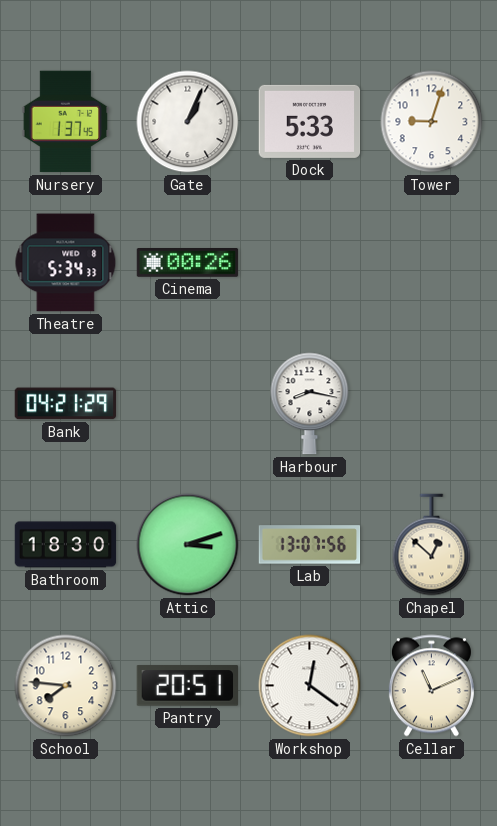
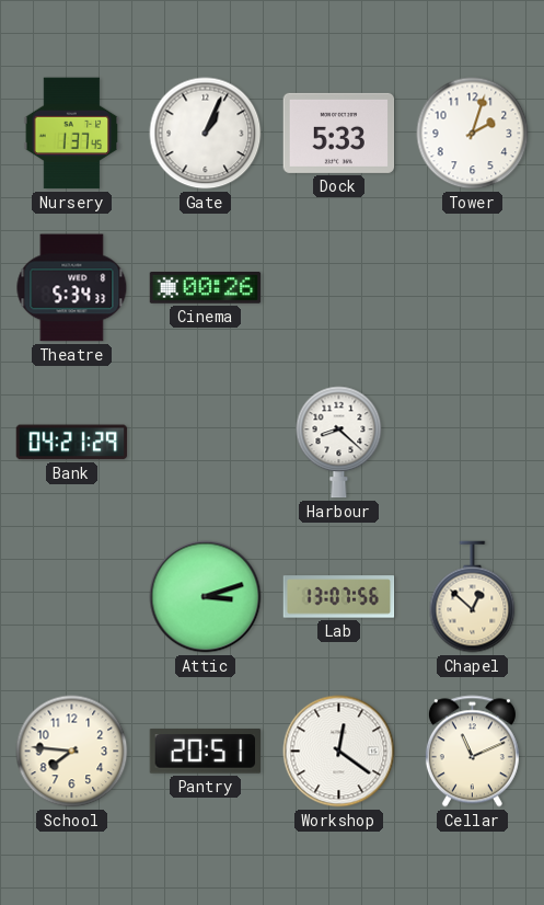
Tower: 9:03 -> 2:03
Harbour: 8:17 -> 8:22
Bathroom: 18:30 -> none
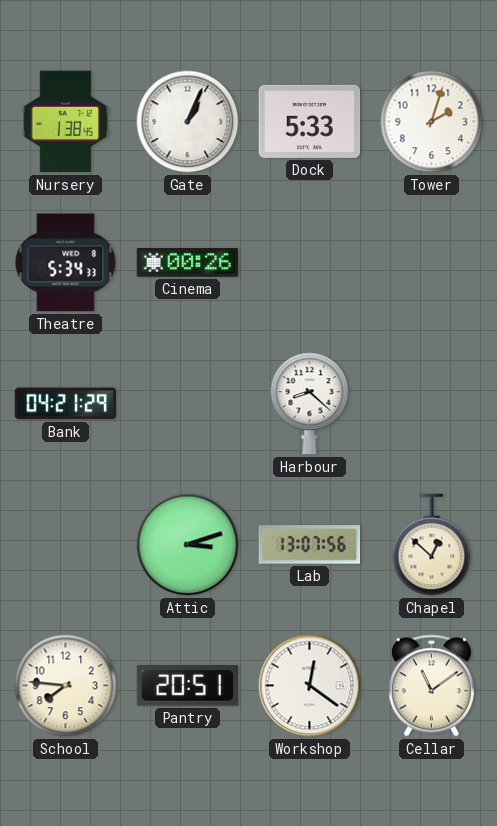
Nursery: 1:37 -> 1:38
Cellar: 11:11 -> 11:09
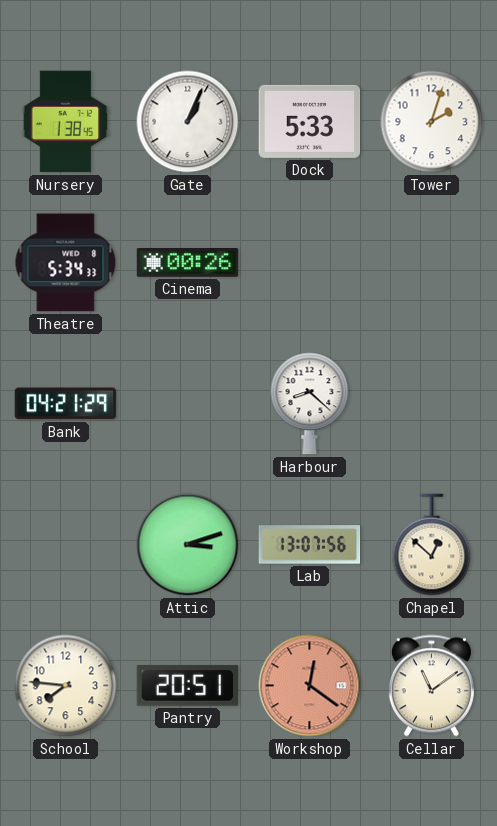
Workshop dial: white -> salmon
